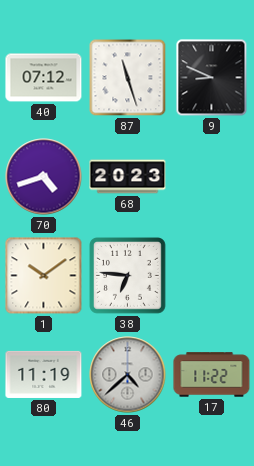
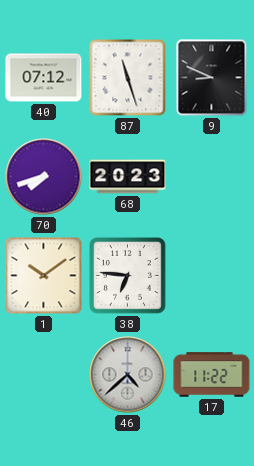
70: 4:42 -> 7:42
80: 11:19 -> none
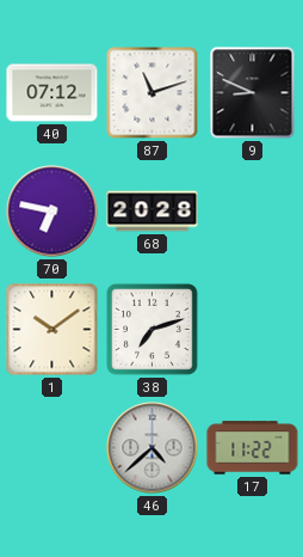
87: 11:27 -> 11:12
70: 7:42 -> 6:47
68: 20:23 -> 20:28
38: 6:46 -> 7:12
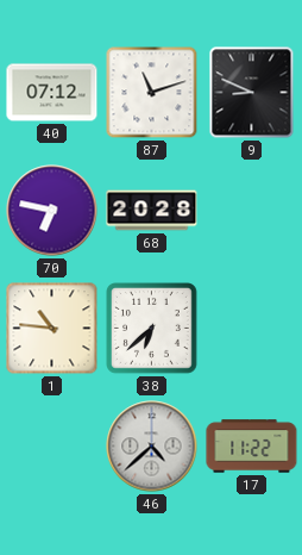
1: 10:09 -> 10:46
38: 7:12 -> 6:38
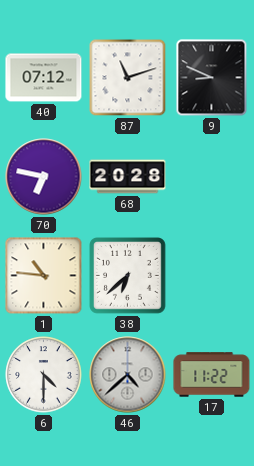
6: none -> 4:30
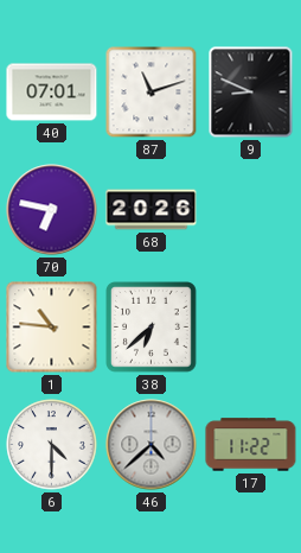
40: 07:12 -> 07:01
68: 20:28 -> 20:26
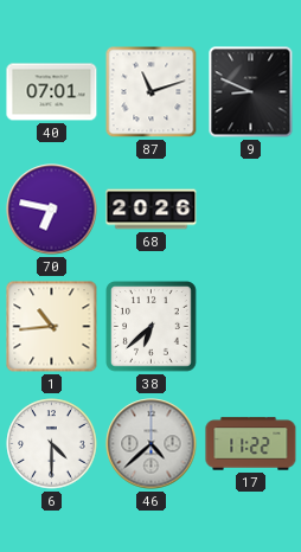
1: 10:46 -> 10:44
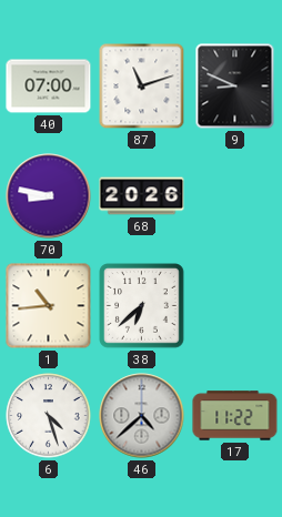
40: 07:01 -> 07:00
70: 6:47 -> 8:47
6: 4:30 -> 4:27
